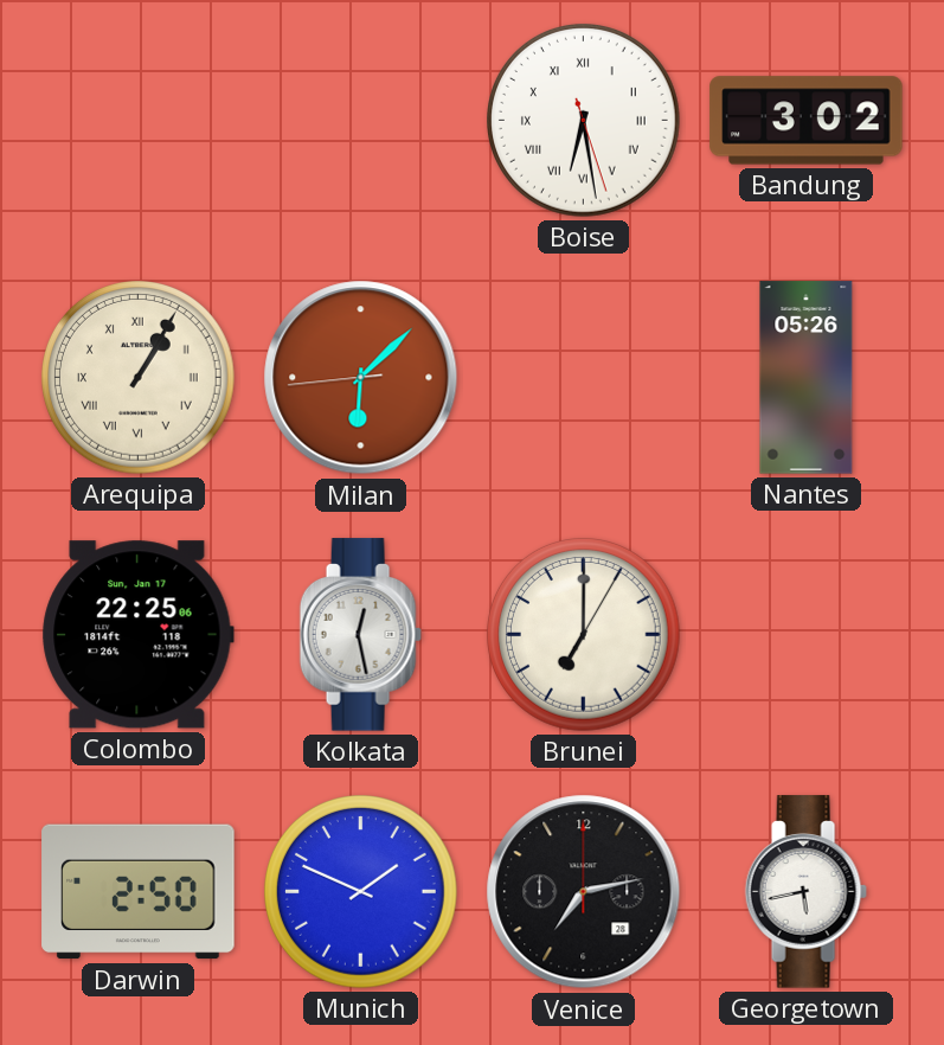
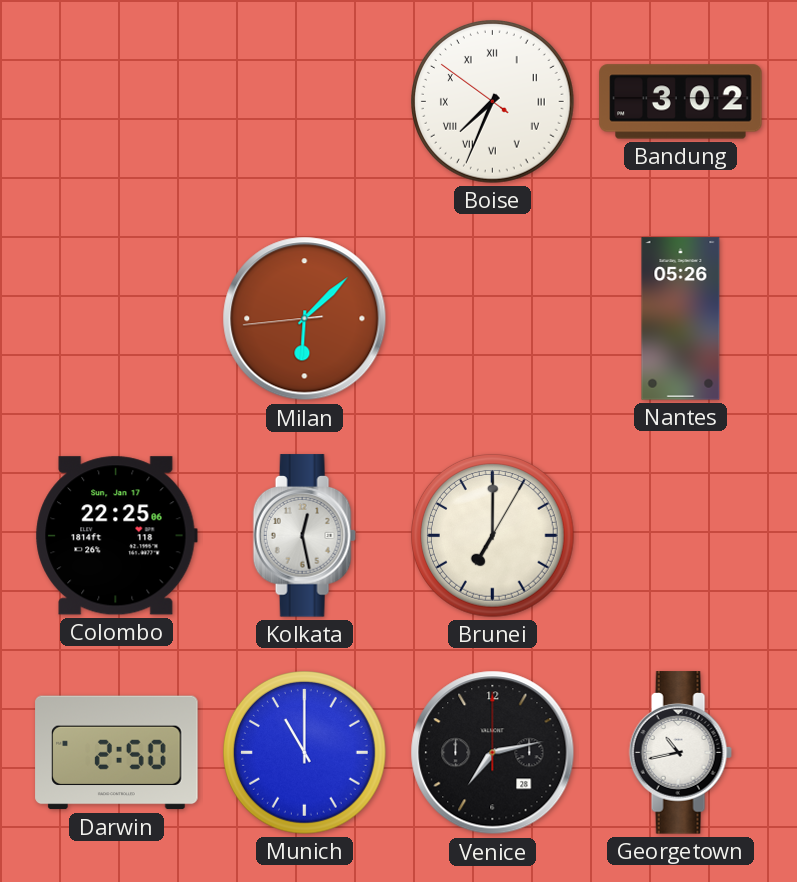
Boise: 6:28 -> 7:33
Arequipa: 1:05 -> none
Munich: 1:49 -> 11:00
Georgetown: 5:43 -> 10:43
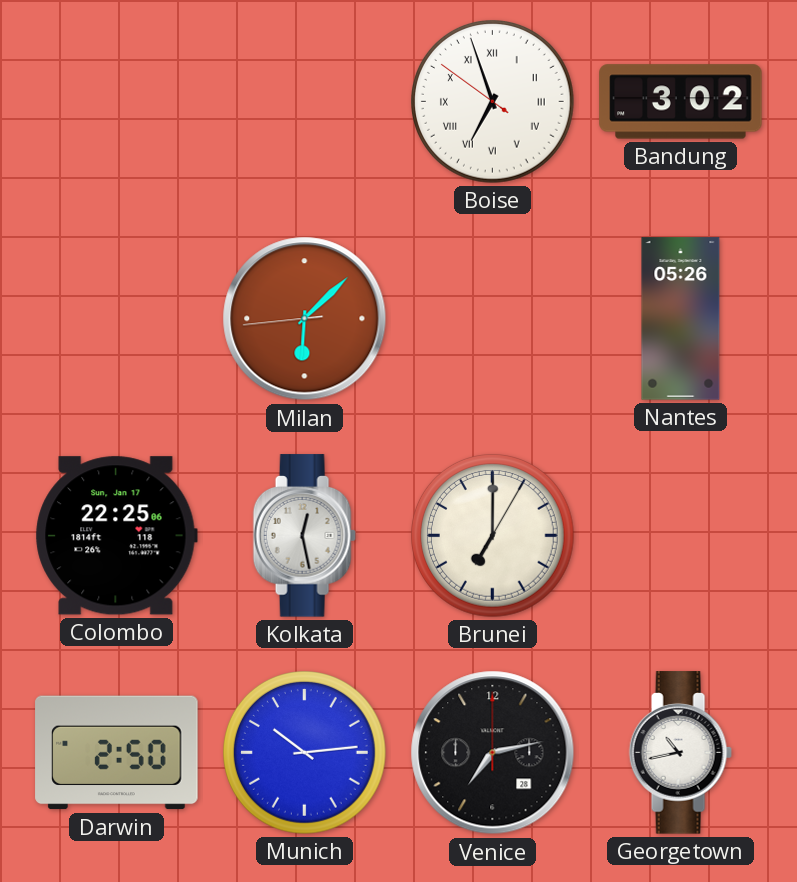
Boise: 7:33 -> 6:56
Munich: 11:00 -> 10:14
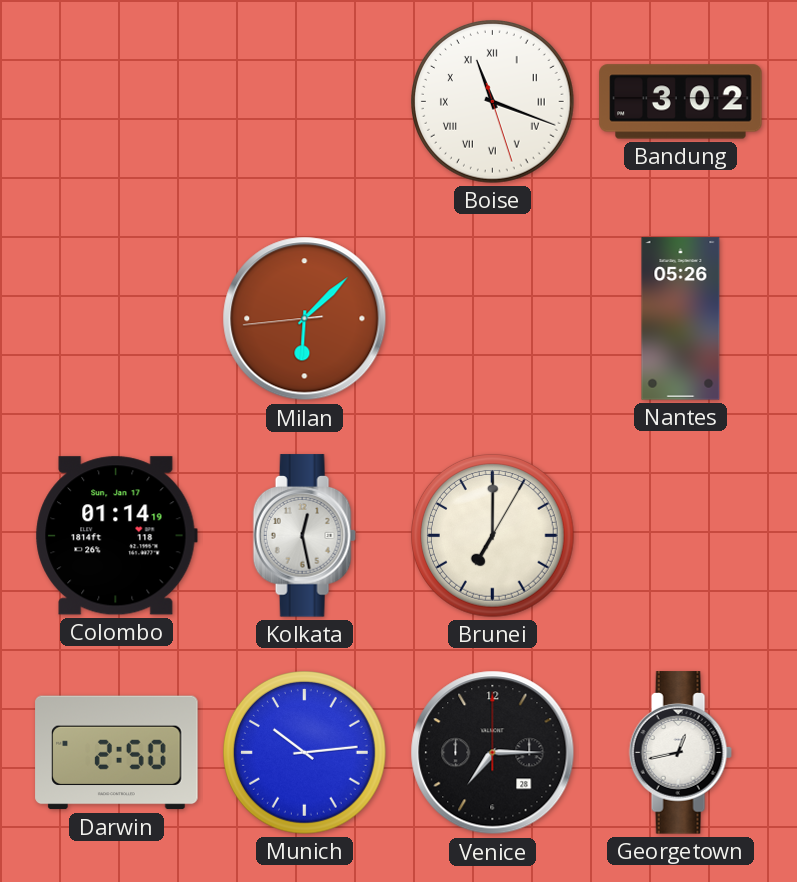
Boise: 6:56 -> 11:18
Colombo: 22:25 -> 01:14
Venice: 7:13 -> 7:15
Georgetown: 10:43 -> 12:43
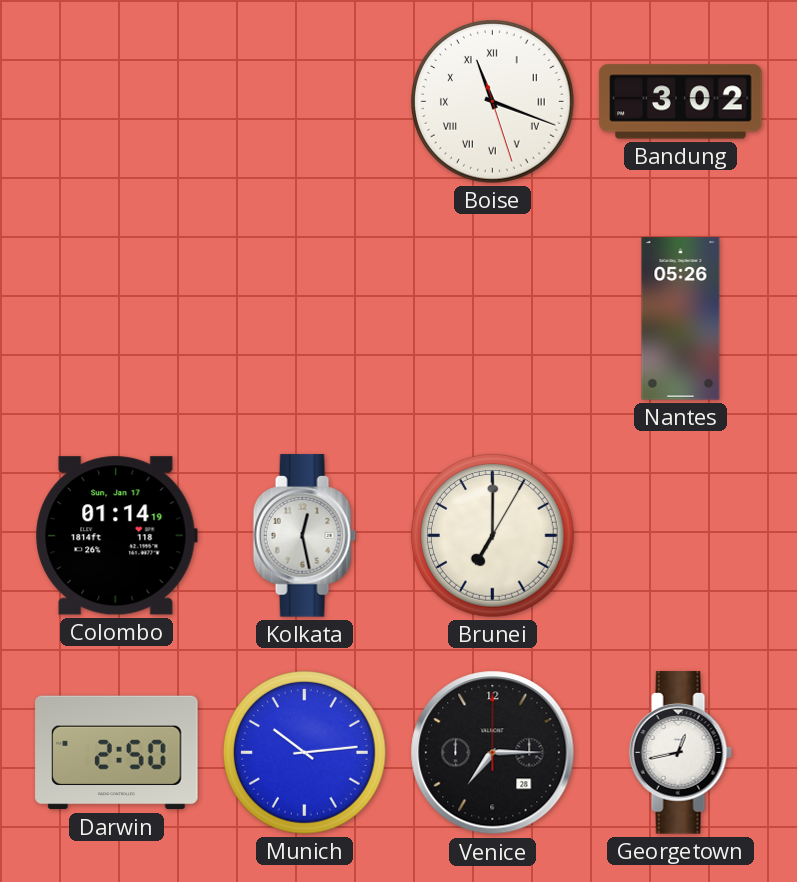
Milan: 6:07 -> none
